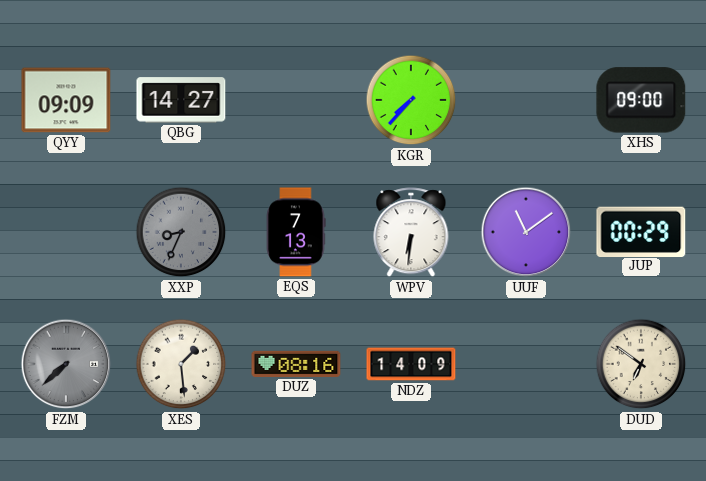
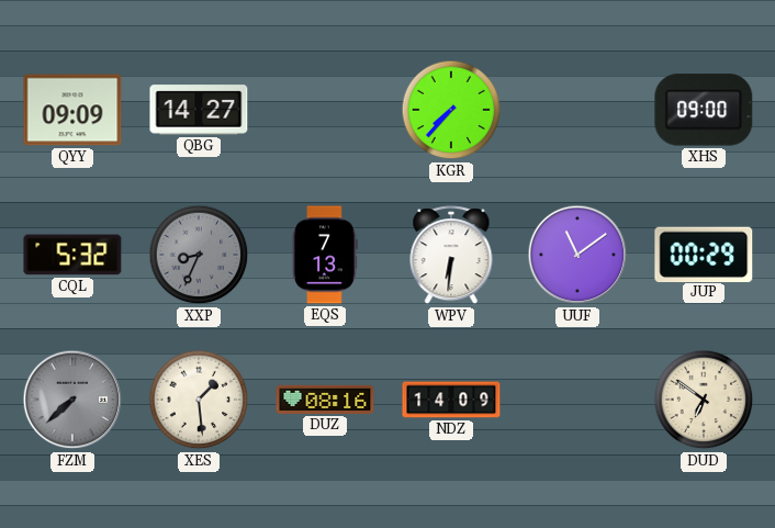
CQL: none -> 5:32
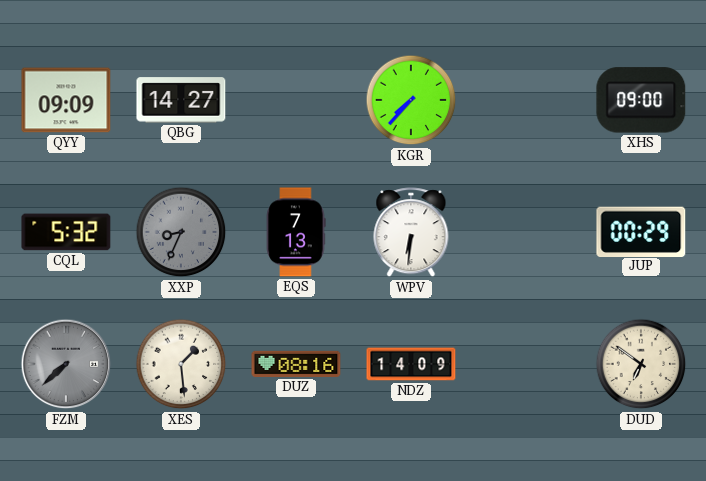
UUF: 11:09 -> none
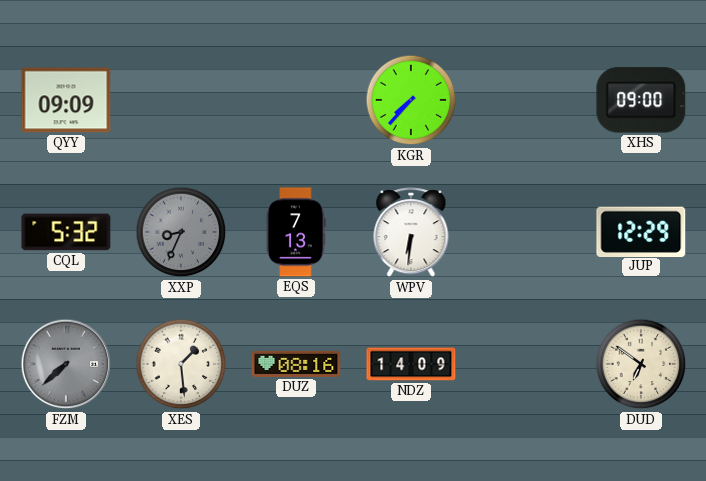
QBG: 14:27 -> none
JUP: 00:29 -> 12:29
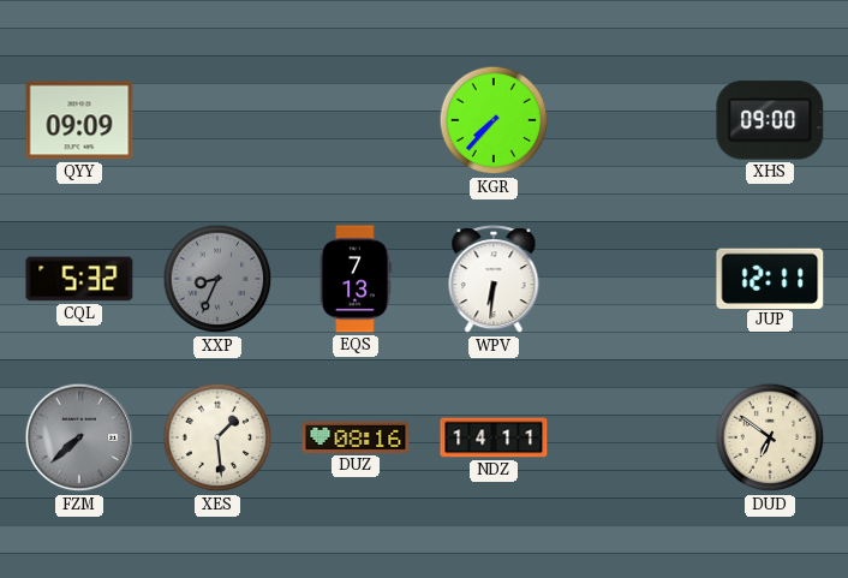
JUP: 12:29 -> 12:11
NDZ: 14:09 -> 14:11
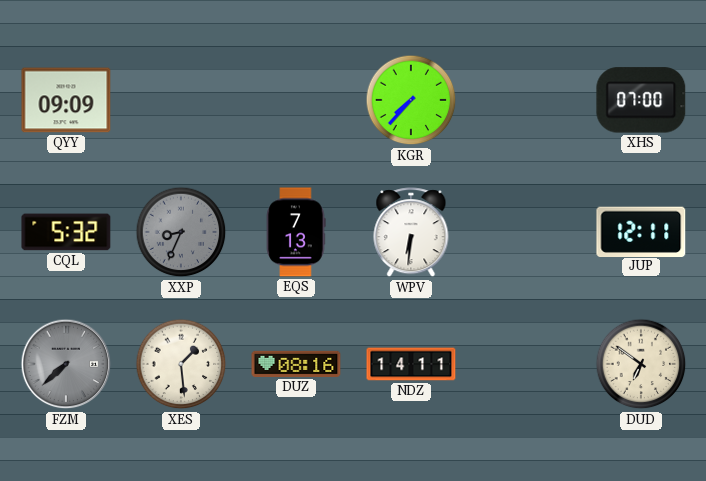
XHS: 09:00 -> 07:00
